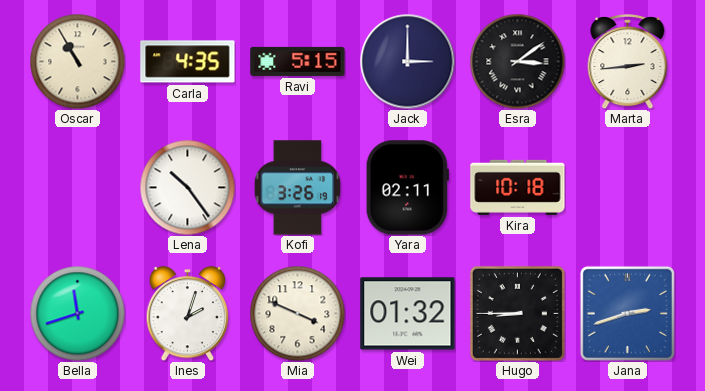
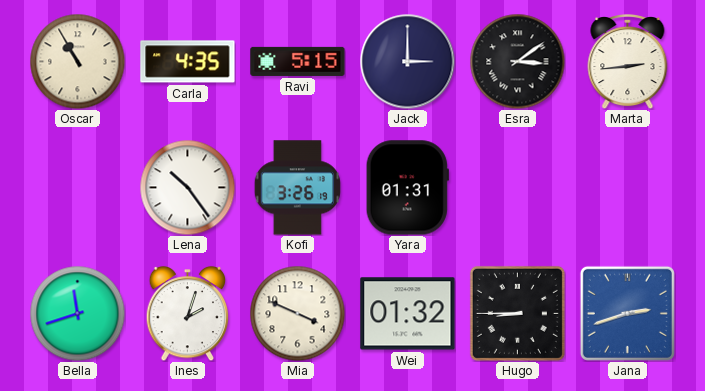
Yara: 02:11 -> 01:31
Kira: 10:18 -> none
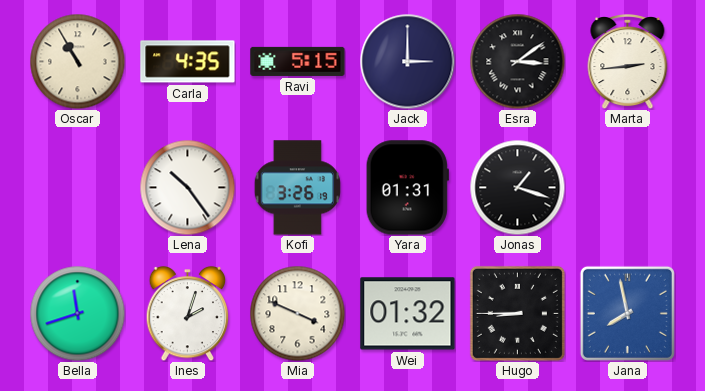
Jonas: none -> 1:18
Jana: 2:42 -> 7:58
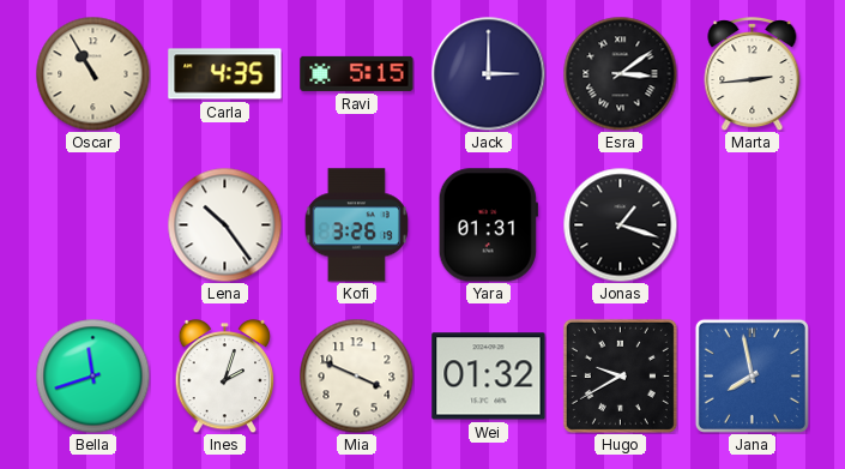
Hugo: 8:45 -> 9:40
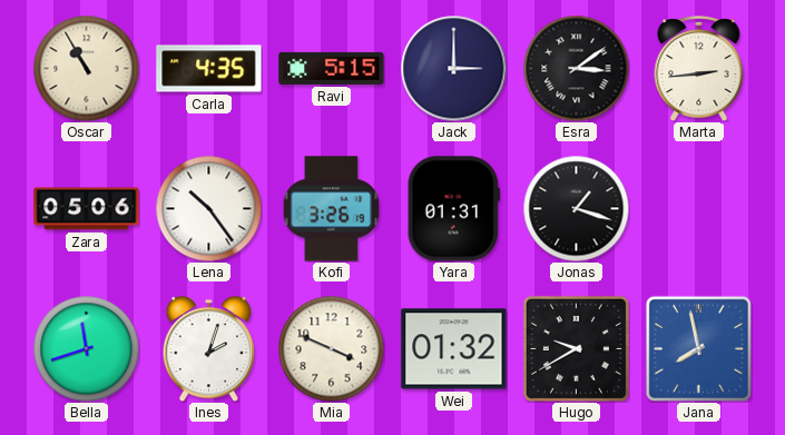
Zara: none -> 05:06
